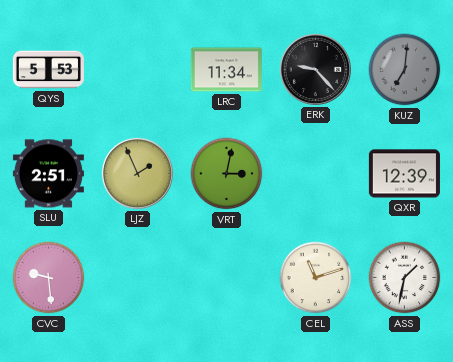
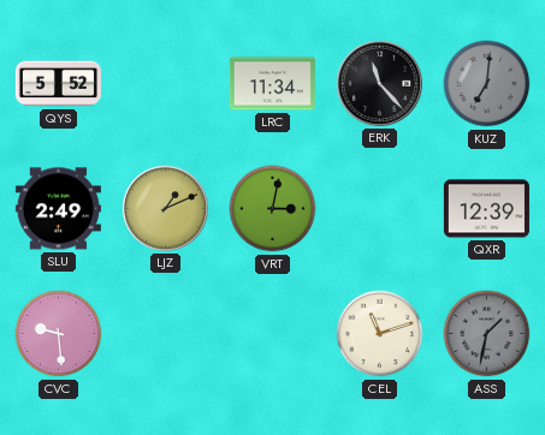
QYS: 5:53 -> 5:52
ERK: 9:23 -> 11:23
SLU: 2:51 -> 2:49
LJZ: 1:56 -> 1:11
ASS dial: white -> grey
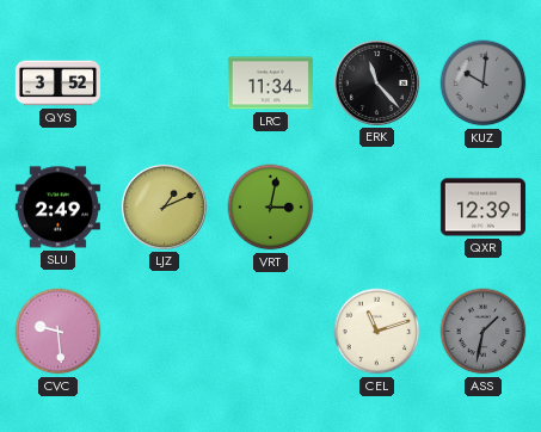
QYS: 5:52 -> 3:52
KUZ: 7:01 -> 10:01
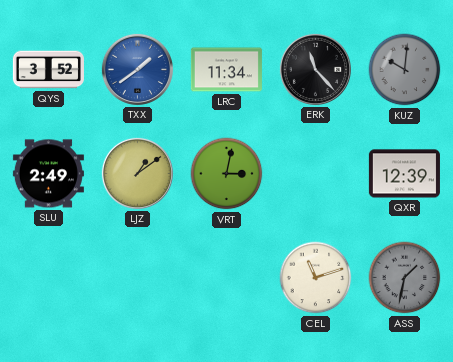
TXX: none -> 1:39
LJZ: 1:11 -> 1:09
CVC: 9:29 -> none
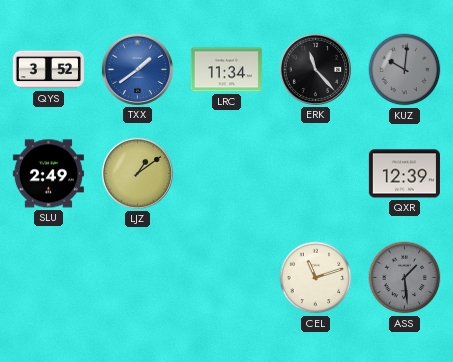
VRT: 3:02 -> none
ASS: 1:32 -> 1:29
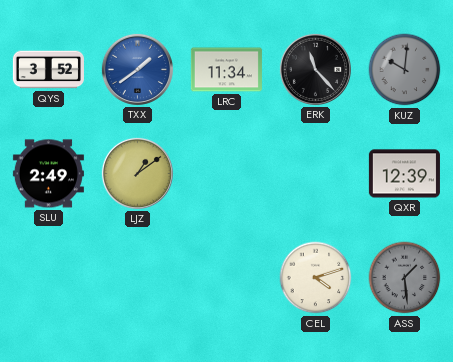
CEL: 11:12 -> 4:12
